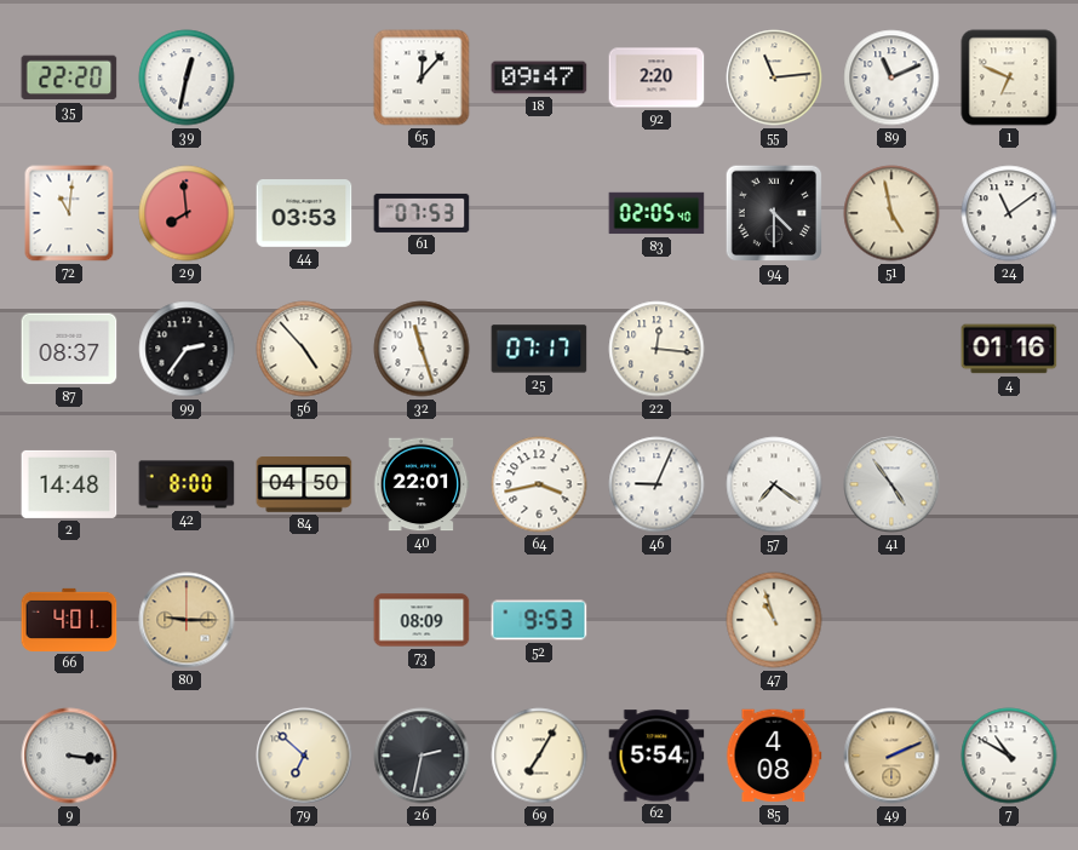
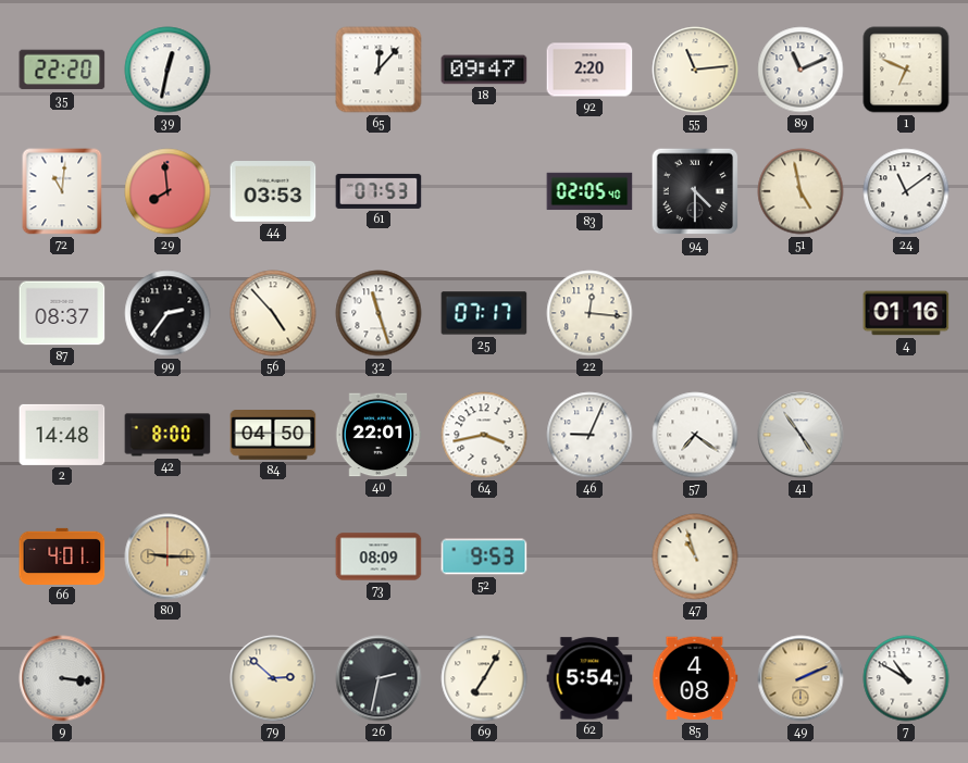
79: 6:52 -> 2:52
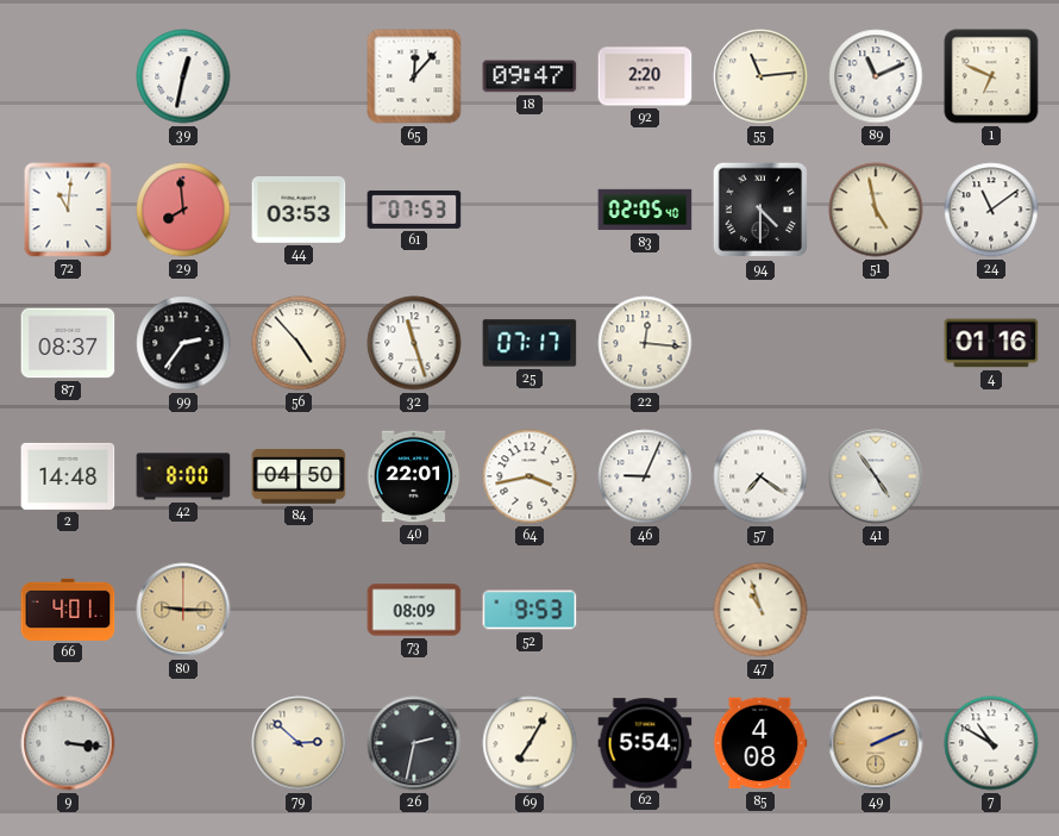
35: 22:20 -> none
